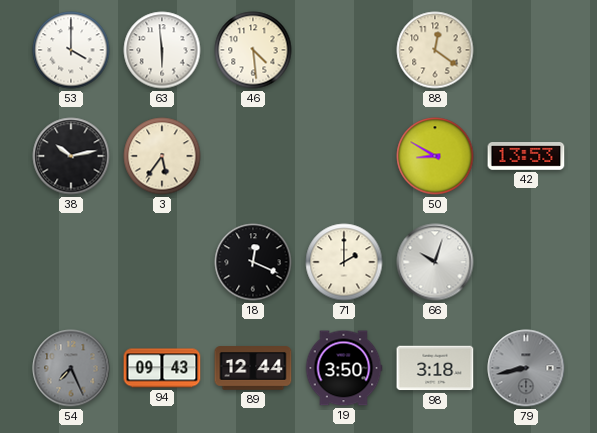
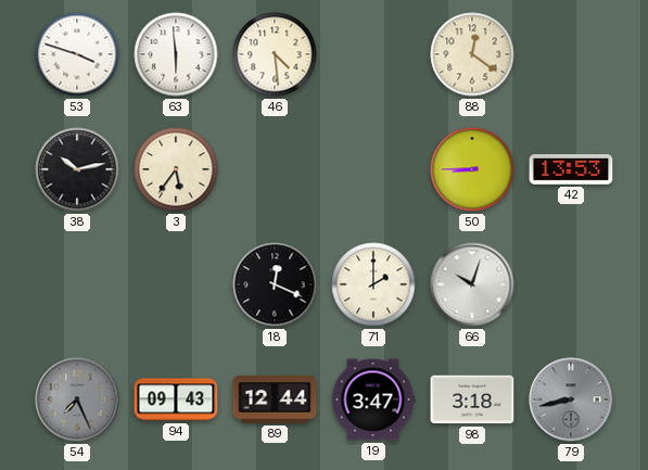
53: 4:00 -> 3:48
50: 8:50 -> 8:45
19: 3:50 -> 3:47
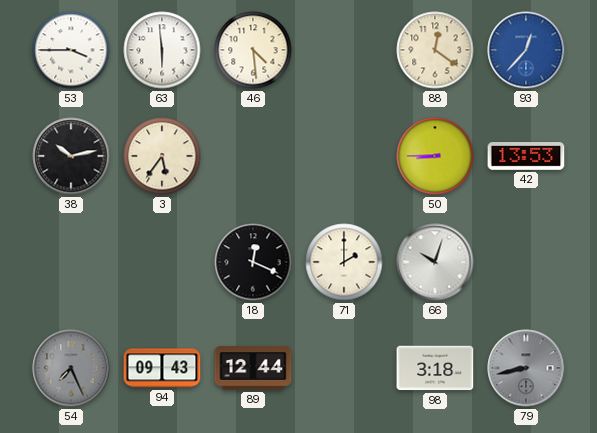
53: 3:48 -> 3:45
93: none -> 12:37
19: 3:47 -> none
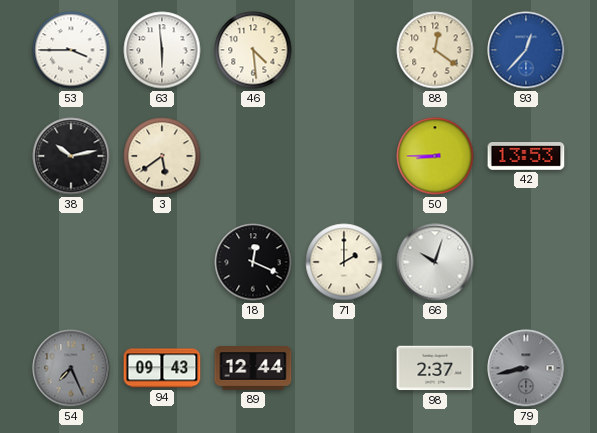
3: 5:36 -> 5:39
98: 3:18 -> 2:37
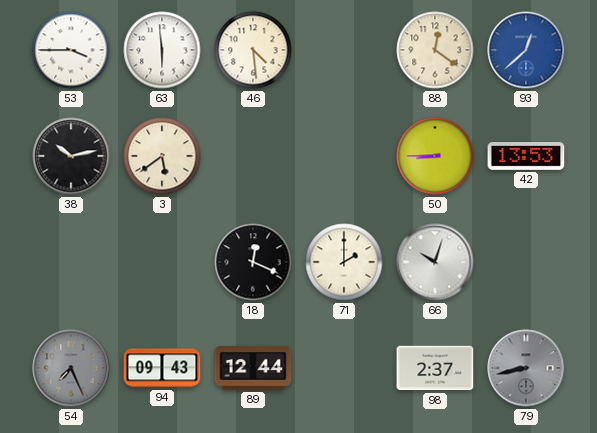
93: 12:37 -> 12:38
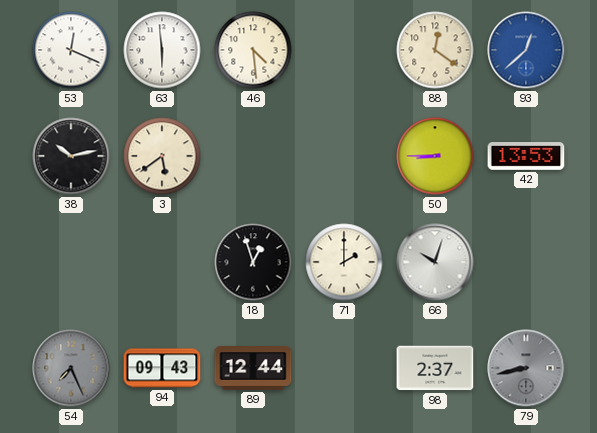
53: 3:45 -> 12:19
18: 12:19 -> 12:57
